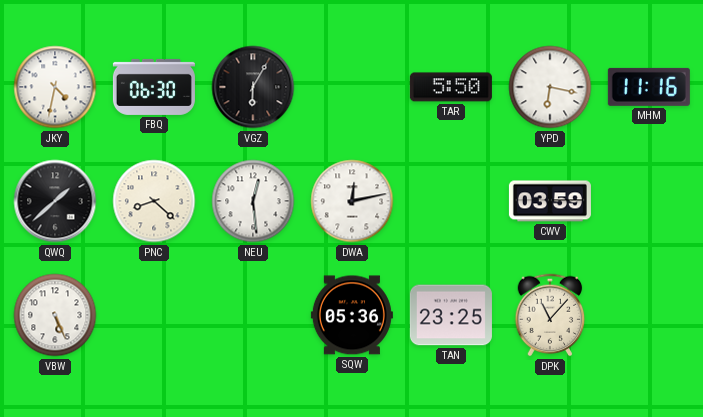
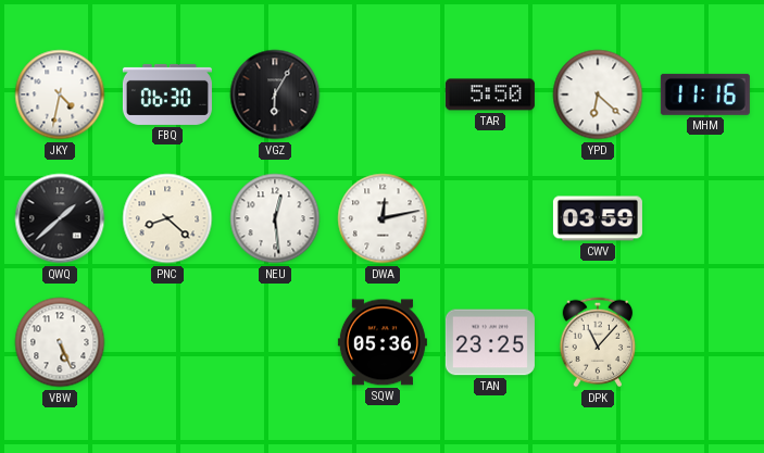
YPD: 6:17 -> 6:22
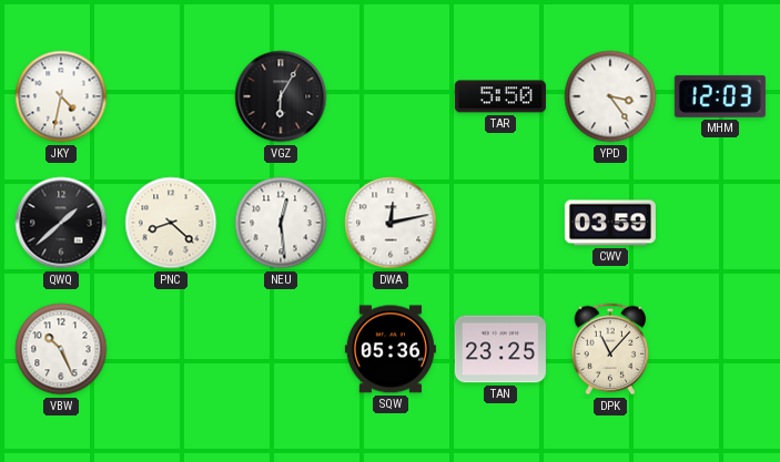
FBQ: 06:30 -> none
YPD: 6:22 -> 3:24
MHM: 11:16 -> 12:03
VBW: 5:26 -> 10:26
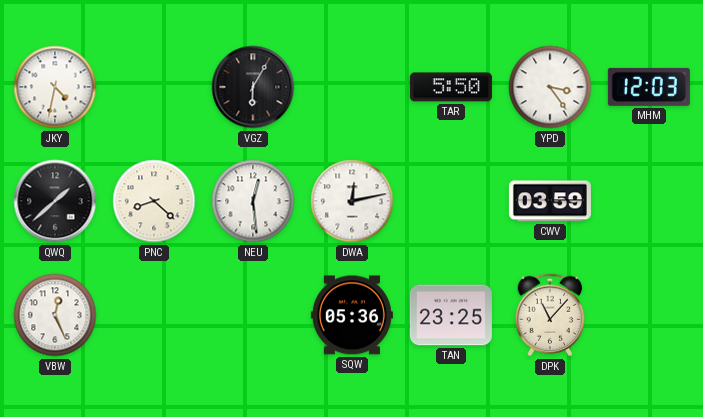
VBW: 10:26 -> 12:26
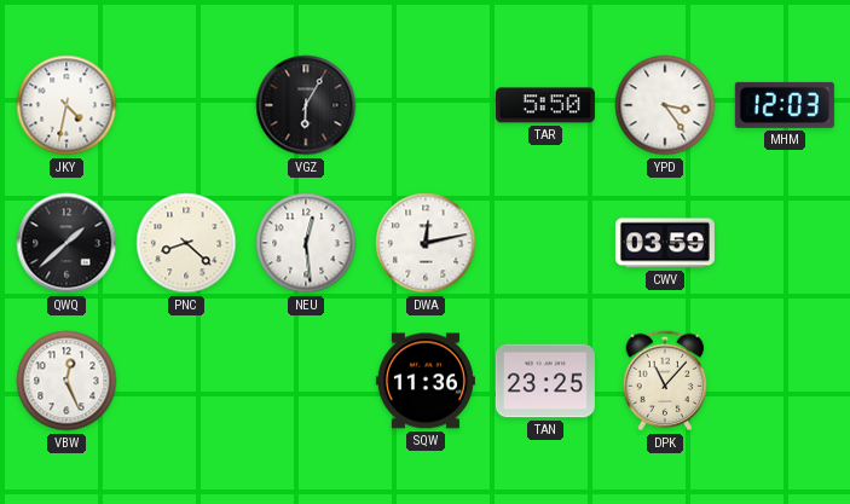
SQW: 05:36 -> 11:36
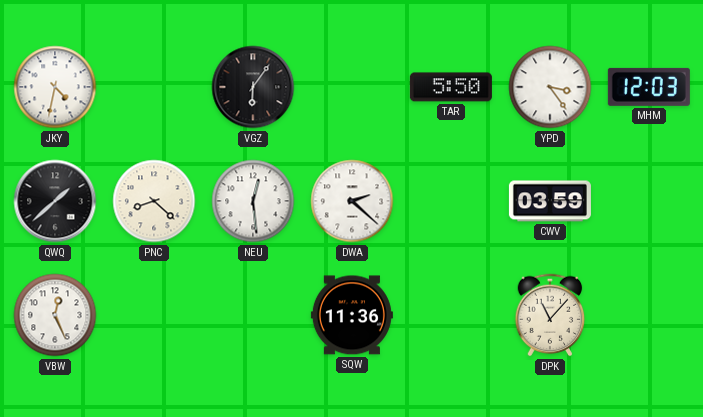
VGZ: 6:05 -> 6:06
DWA: 12:13 -> 2:22
TAN: 23:25 -> none
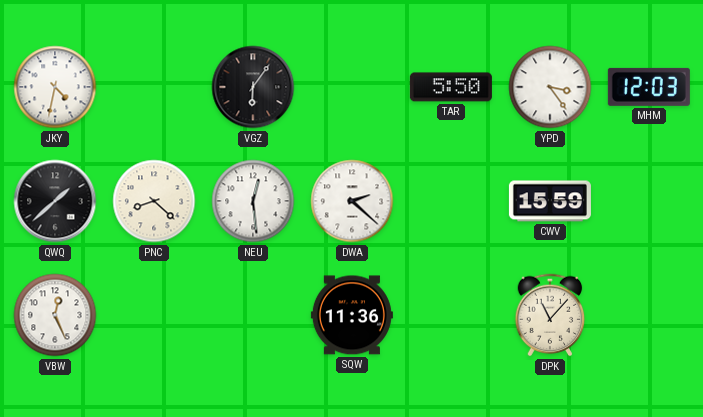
CWV: 03:59 -> 15:59
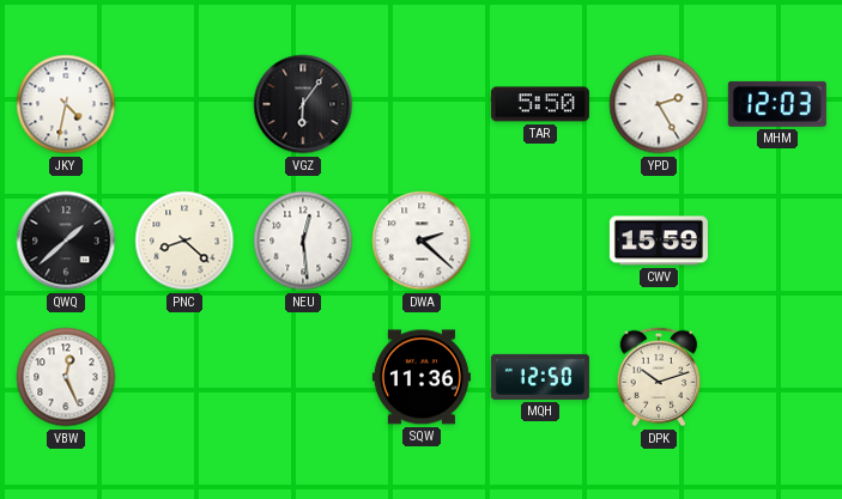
YPD: 3:24 -> 2:25
MQH: none -> 12:50
DPK: 11:07 -> 10:12
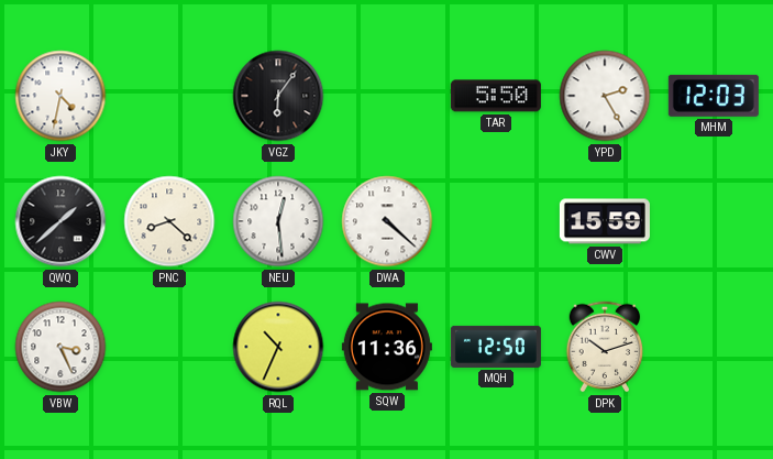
DWA: 2:22 -> 4:22
VBW: 12:26 -> 3:26
RQL: none -> 10:34
